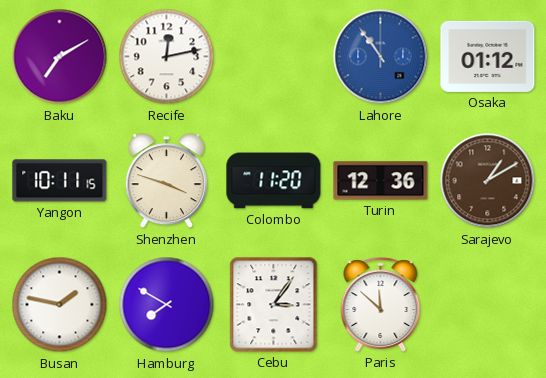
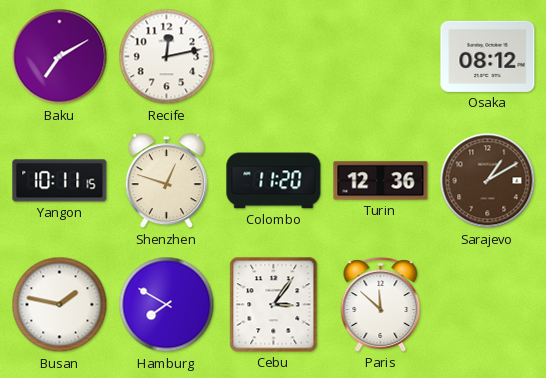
Lahore: 10:54 -> none
Osaka: 01:12 -> 08:12
Shenzhen: 3:48 -> 12:48
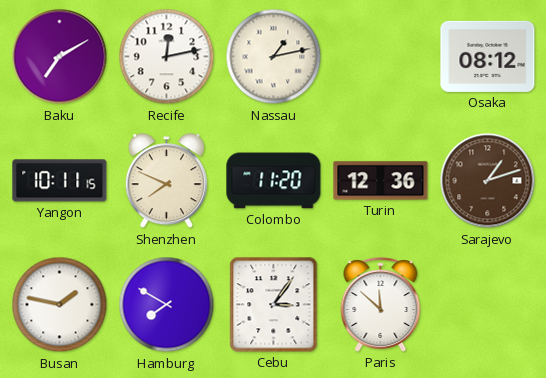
Nassau: none -> 1:13
Shenzhen: 12:48 -> 7:49
Sarajevo: 1:10 -> 1:12
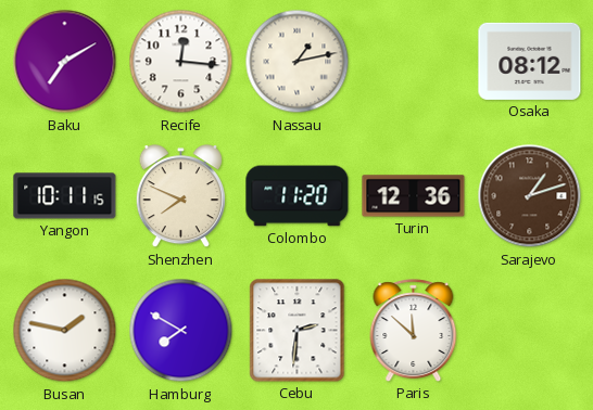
Recife: 12:13 -> 12:16
Cebu: 3:06 -> 2:31
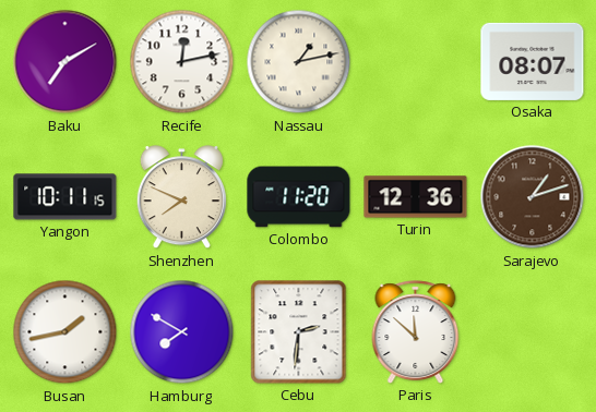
Recife: 12:16 -> 12:13
Osaka: 08:12 -> 08:07
Busan: 1:47 -> 1:43
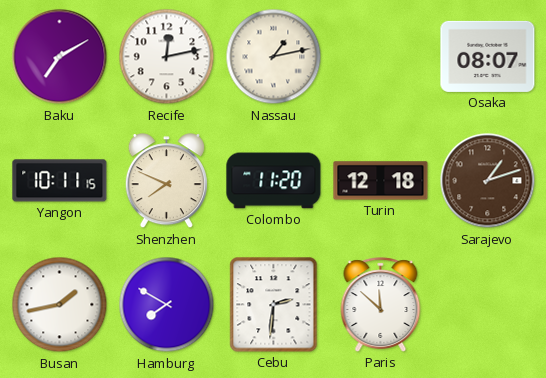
Turin: 12:36 -> 12:18
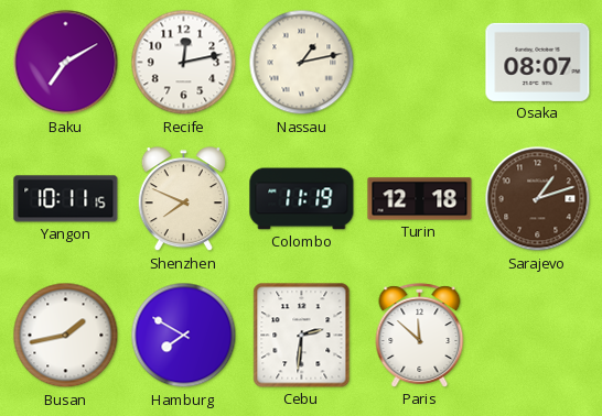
Colombo: 11:20 -> 11:19
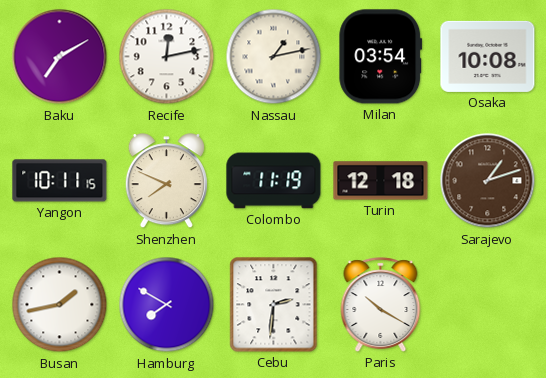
Milan: none -> 03:54
Osaka: 08:07 -> 10:08
Paris: 11:52 -> 10:20
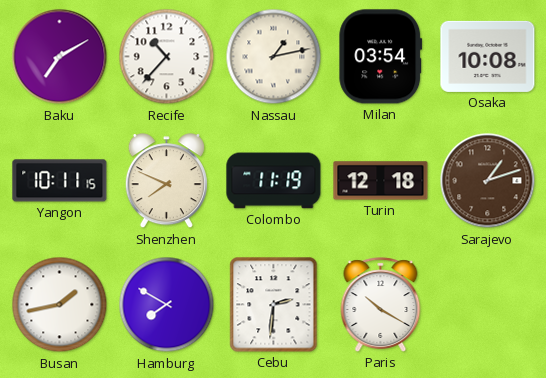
Recife: 12:13 -> 10:37
